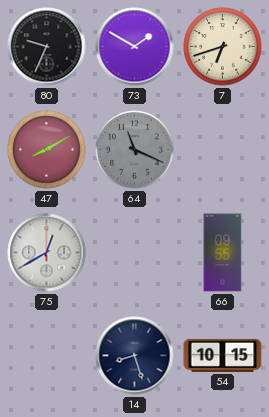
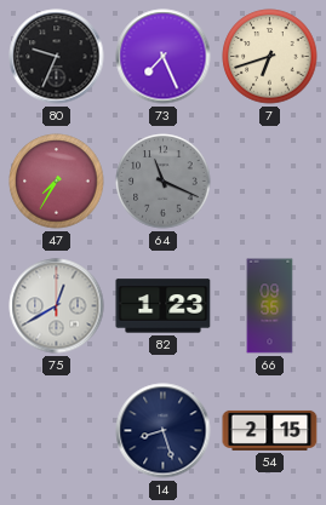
73: 1:50 -> 7:26
47: 8:10 -> 7:35
82: none -> 1:23
54: 10:15 -> 2:15
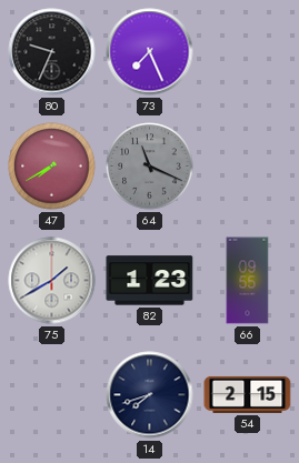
7: 6:42 -> none
47: 7:35 -> 7:40
75: 12:40 -> 1:40
14: 8:27 -> 7:42
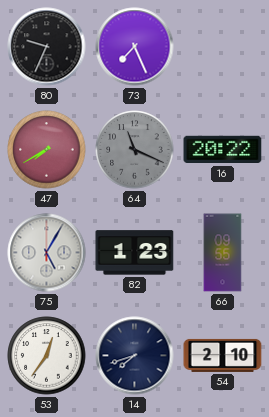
16: none -> 20:22
75: 1:40 -> 5:05
53: none -> 12:36
54: 2:15 -> 2:10
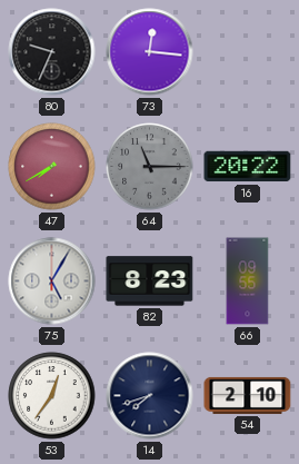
73: 7:26 -> 12:16
64: 11:19 -> 11:15
82: 1:23 -> 8:23
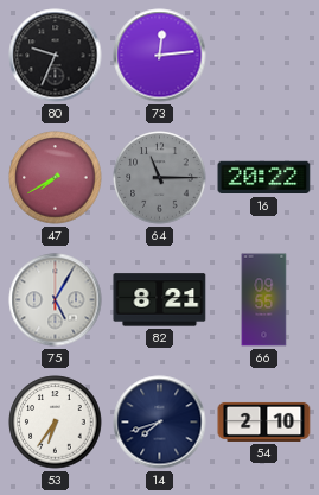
73: 12:16 -> 12:14
82: 8:23 -> 8:21
53: 12:36 -> 6:36
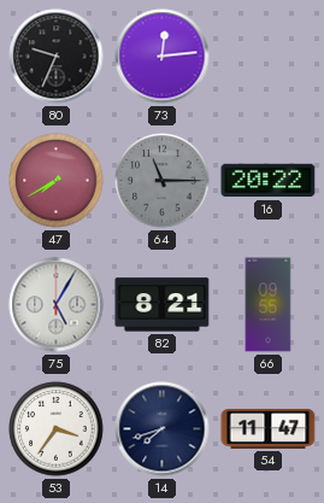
53: 6:36 -> 3:36
54: 2:10 -> 11:47
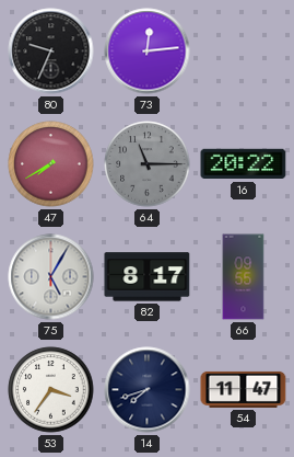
82: 8:21 -> 8:17
